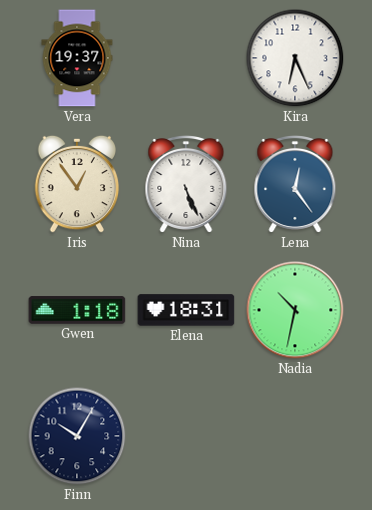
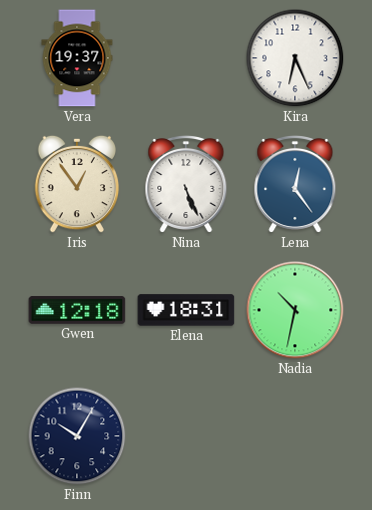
Gwen: 1:18 -> 12:18
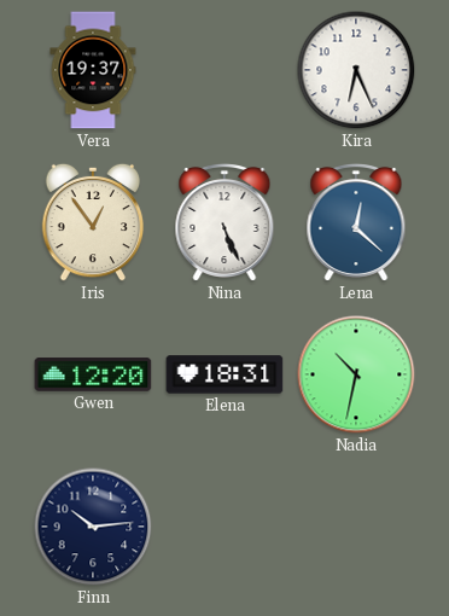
Lena: 12:24 -> 12:22
Gwen: 12:18 -> 12:20
Finn: 10:05 -> 10:14
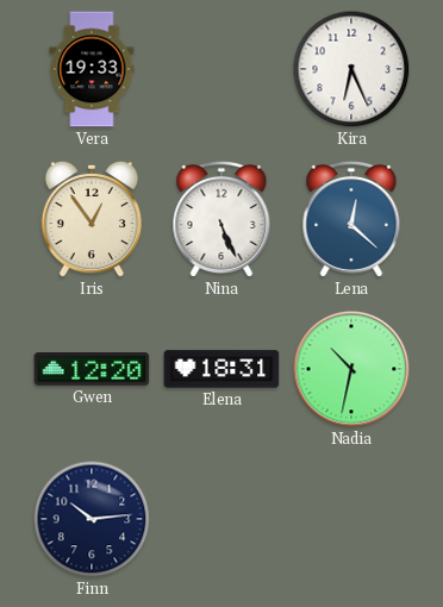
Vera: 19:37 -> 19:33
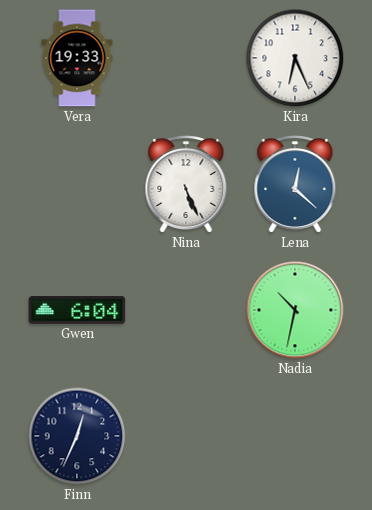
Iris: 12:54 -> none
Gwen: 12:20 -> 6:04
Elena: 18:31 -> none
Finn: 10:14 -> 12:34
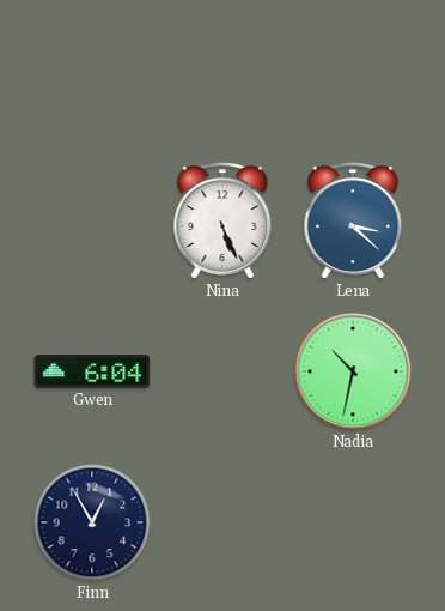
Vera: 19:33 -> none
Kira: 6:26 -> none
Lena: 12:22 -> 3:22
Finn: 12:34 -> 12:55
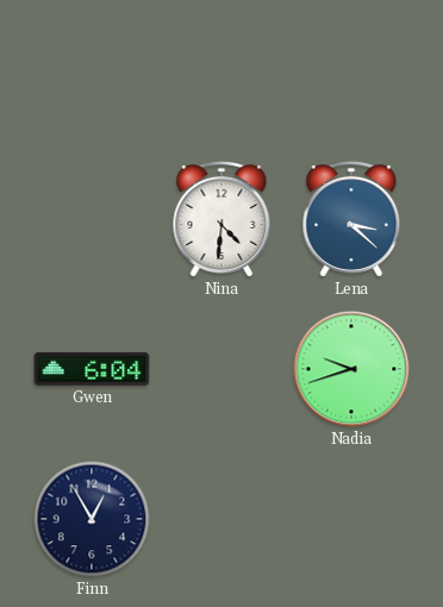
Nina: 5:26 -> 4:31
Nadia: 10:32 -> 9:42
